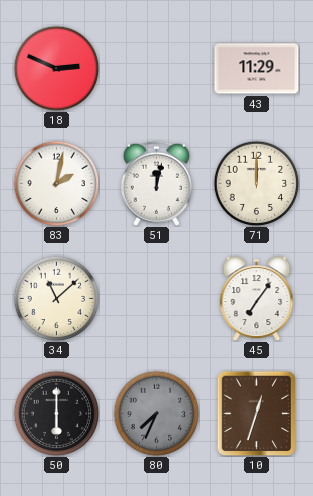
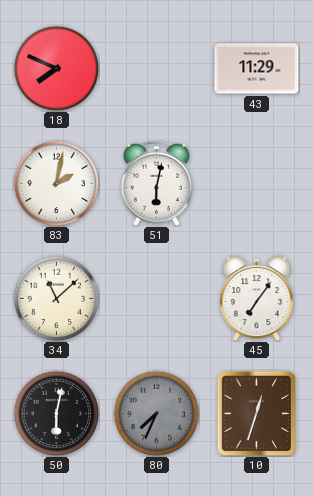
18: 2:49 -> 7:49
51: 12:02 -> 6:02
71: 12:00 -> none
50: 6:00 -> 6:02
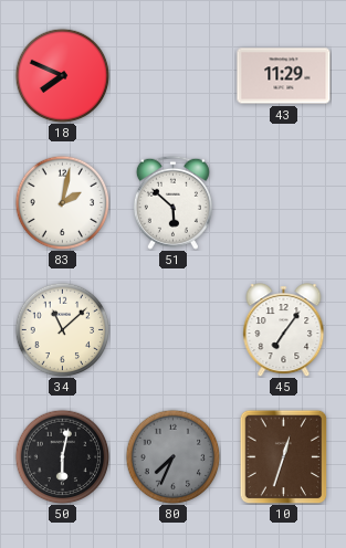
51: 6:02 -> 5:52
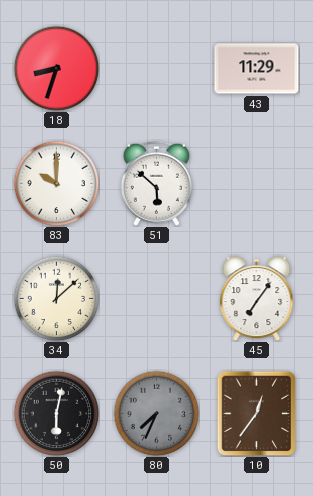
18: 7:49 -> 8:33
83: 2:02 -> 10:00
34: 11:08 -> 12:08
10: 12:33 -> 12:36
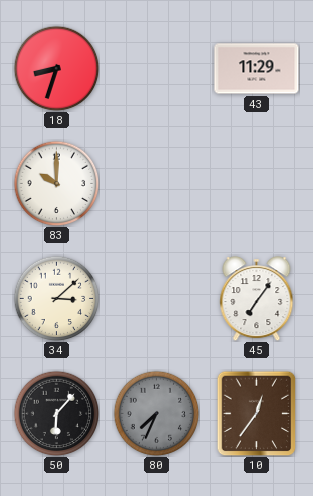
51: 5:52 -> none
34: 12:08 -> 3:08
50: 6:02 -> 6:07
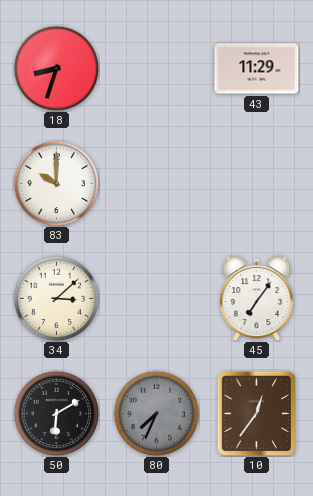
50: 6:07 -> 6:10
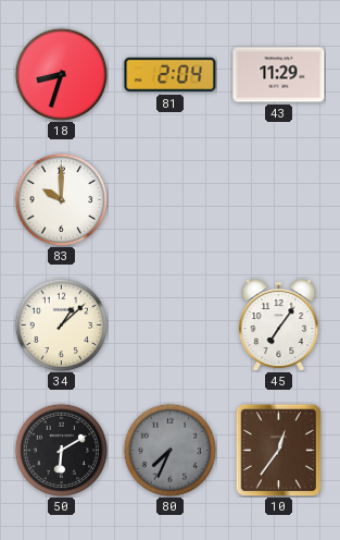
81: none -> 2:04
34: 3:08 -> 1:08
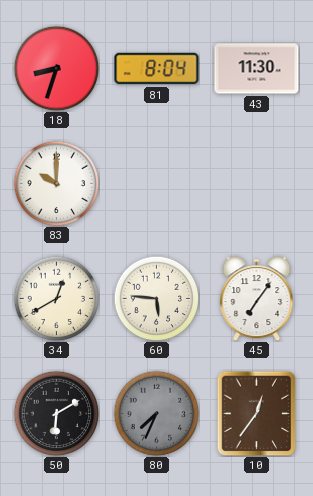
81: 2:04 -> 8:04
43: 11:29 -> 11:30
34: 1:08 -> 12:40
60: none -> 5:46
